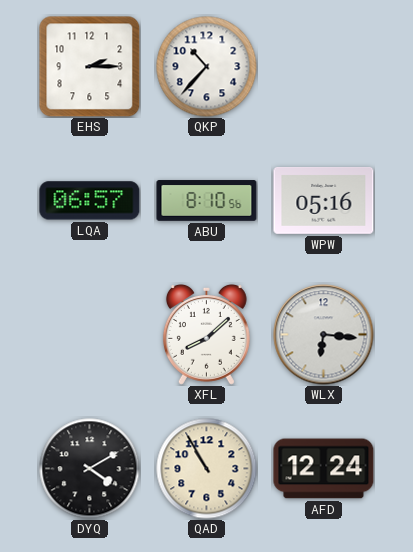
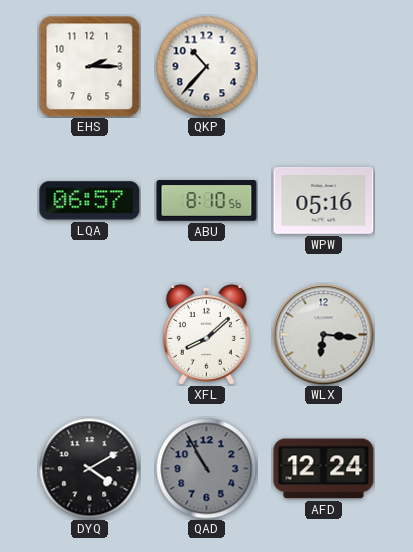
QAD dial: cream -> grey
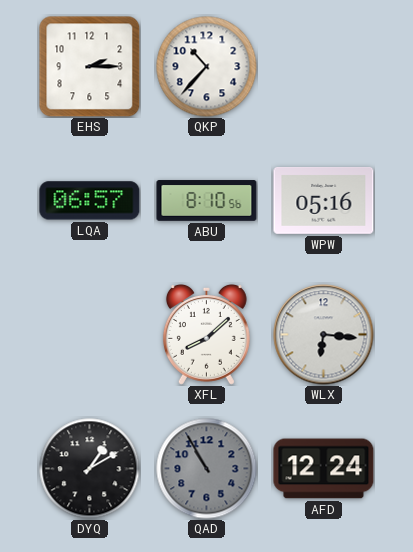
DYQ: 4:10 -> 1:10
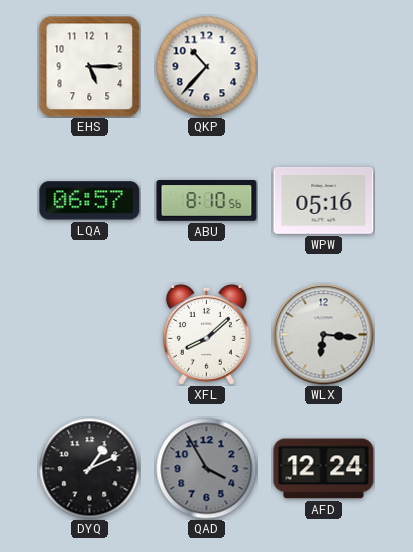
EHS: 2:15 -> 5:15
DYQ: 1:10 -> 1:11
QAD: 10:55 -> 3:55
